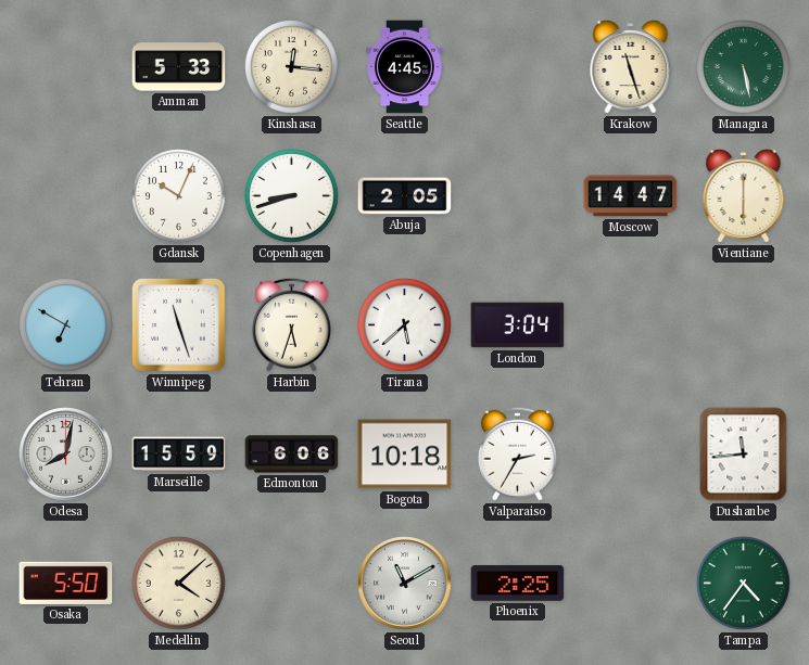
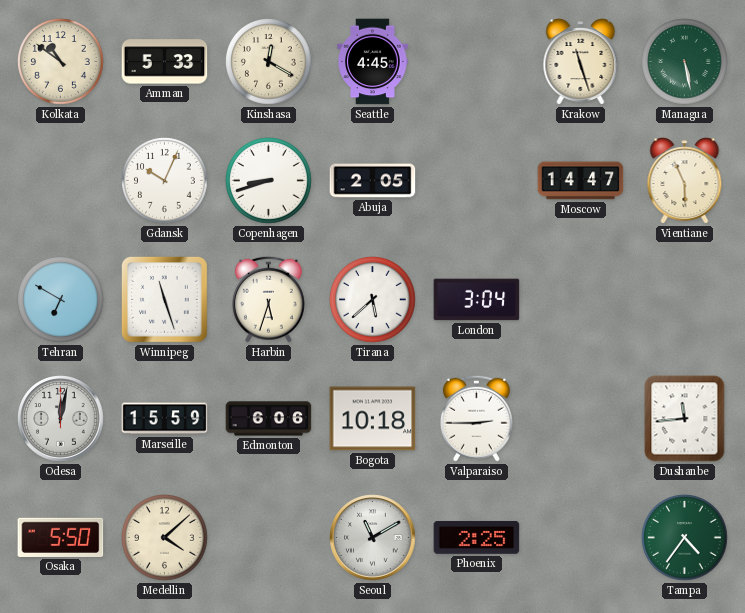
Kolkata: none -> 10:51
Kinshasa: 12:16 -> 12:20
Vientiane: 6:00 -> 5:56
Odesa: 8:02 -> 12:02
Valparaiso: 2:35 -> 2:45
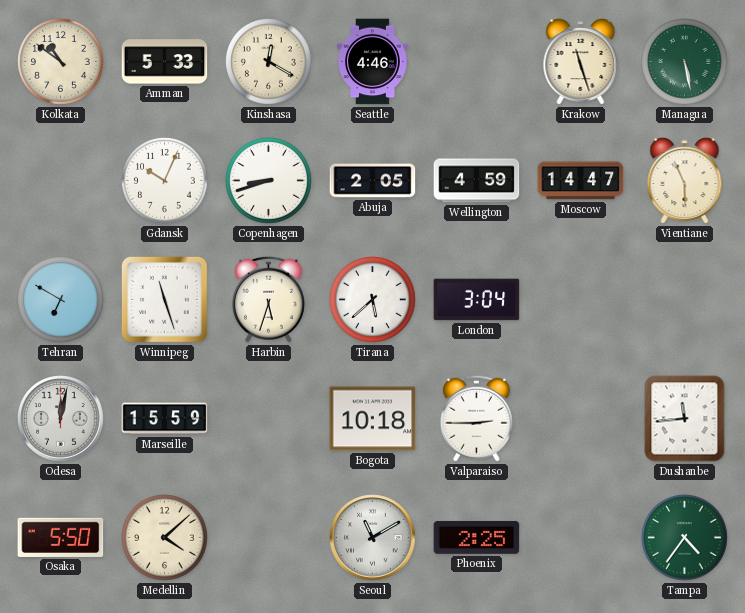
Seattle: 4:45 -> 4:46
Wellington: none -> 4:59
Edmonton: 6:06 -> none
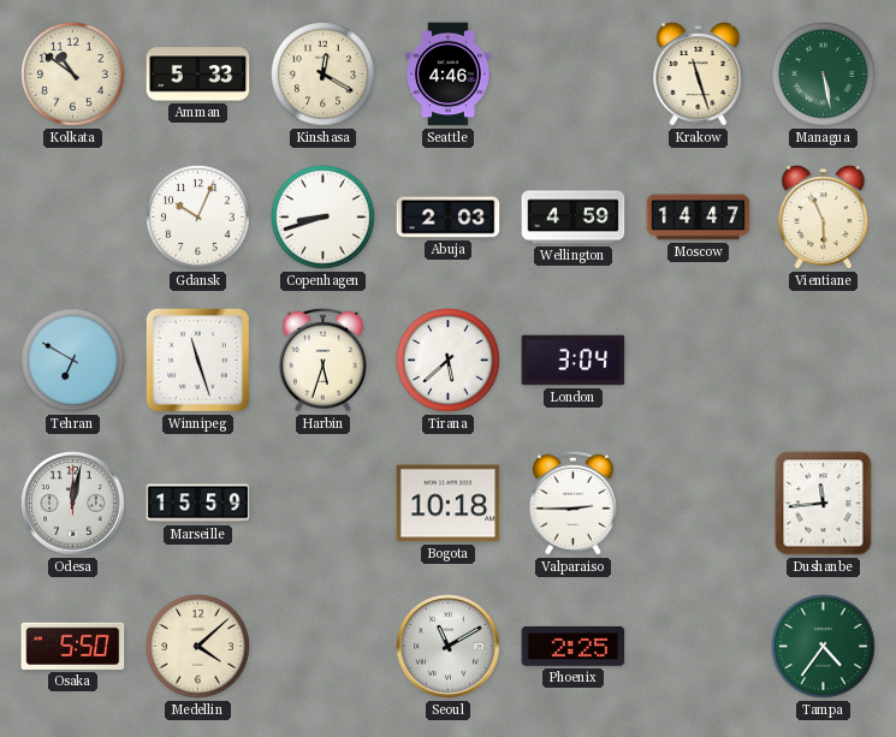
Abuja: 2:05 -> 2:03
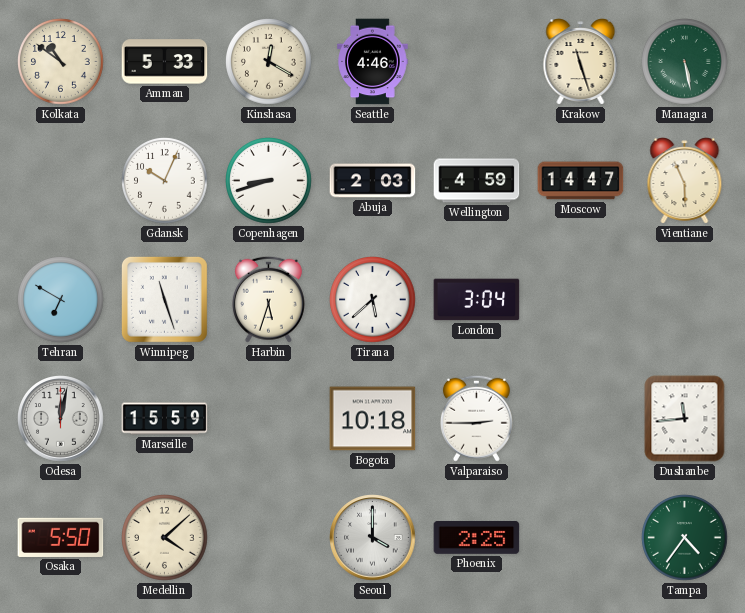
Seoul: 11:10 -> 4:00
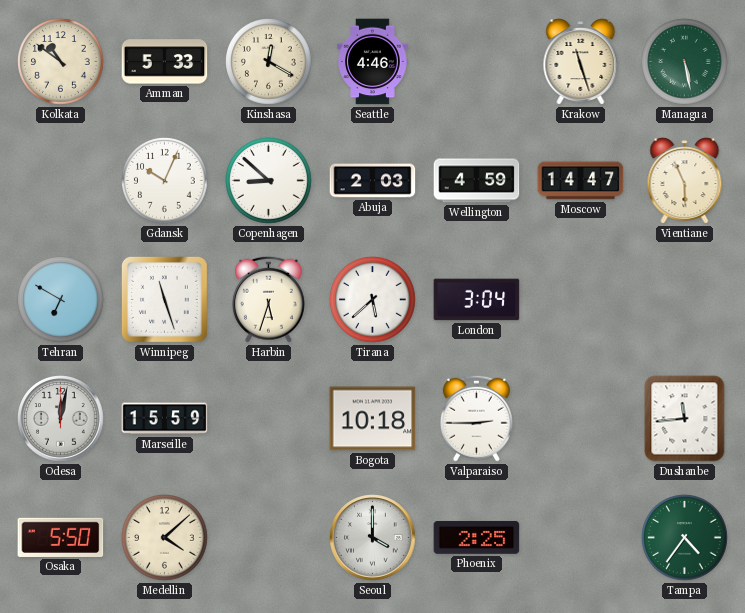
Copenhagen: 8:42 -> 8:52
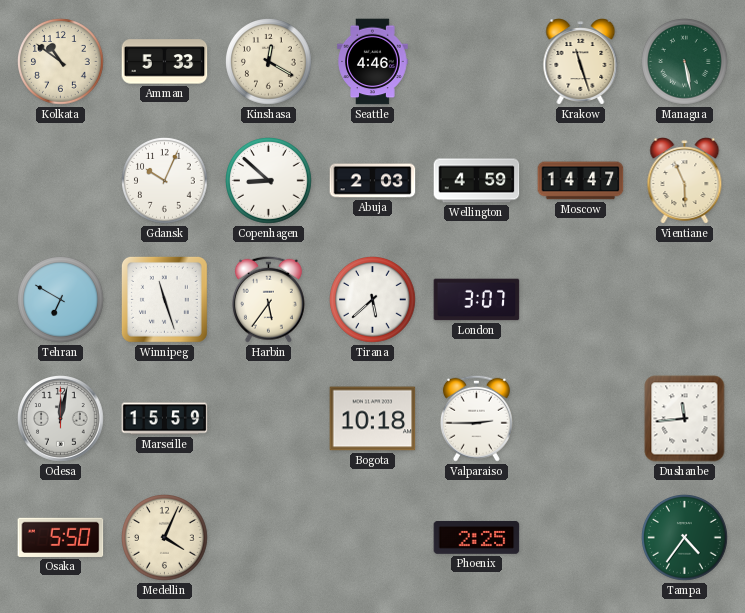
Harbin: 5:33 -> 5:36
London: 3:04 -> 3:07
Medellin: 4:08 -> 4:04
Seoul: 4:00 -> none
